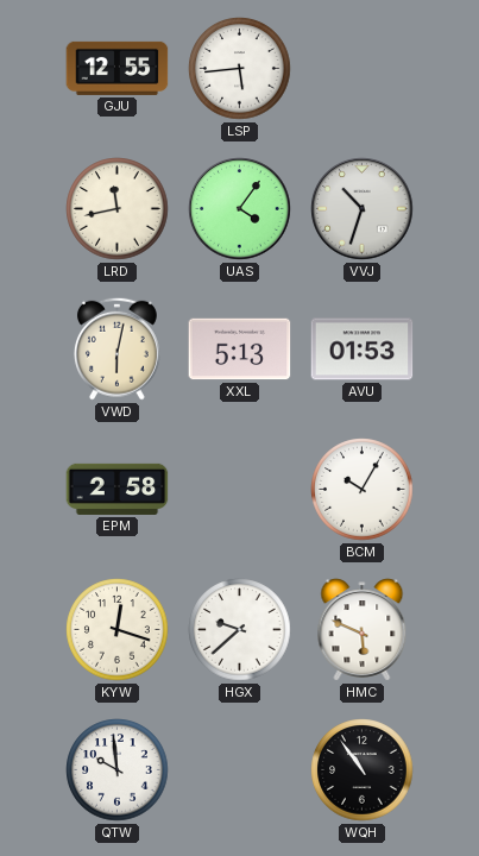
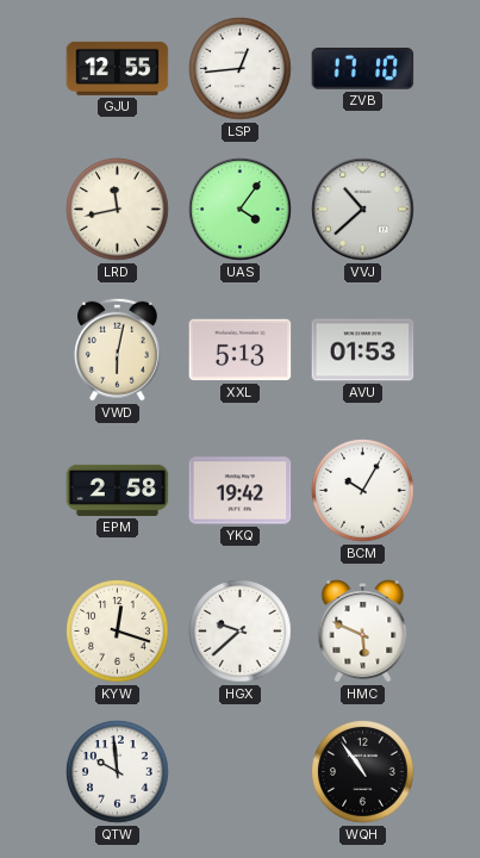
LSP: 5:44 -> 12:44
ZVB: none -> 17:10
VVJ: 10:33 -> 10:38
YKQ: none -> 19:42
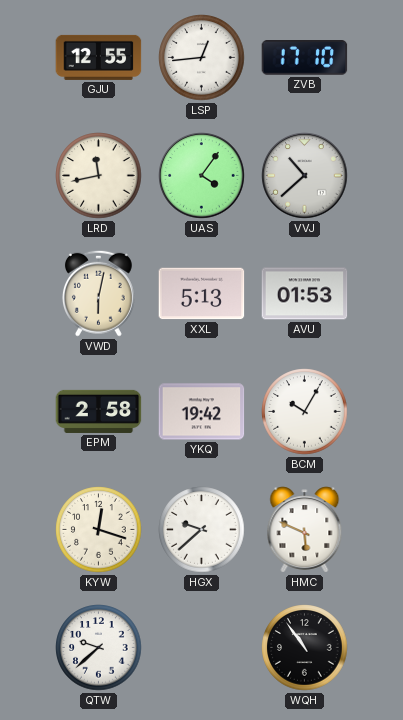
QTW: 9:59 -> 9:38
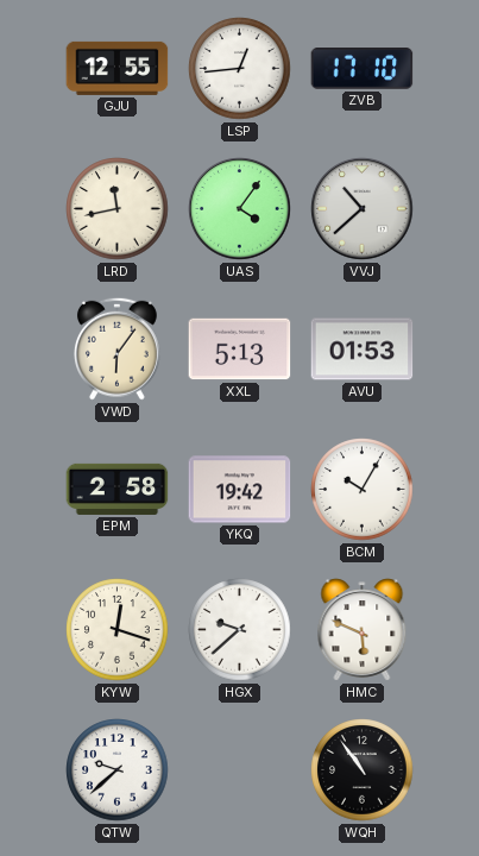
VWD: 6:02 -> 6:06
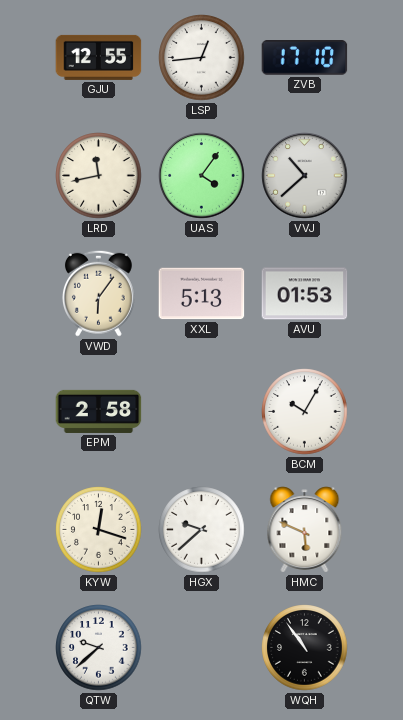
YKQ: 19:42 -> none
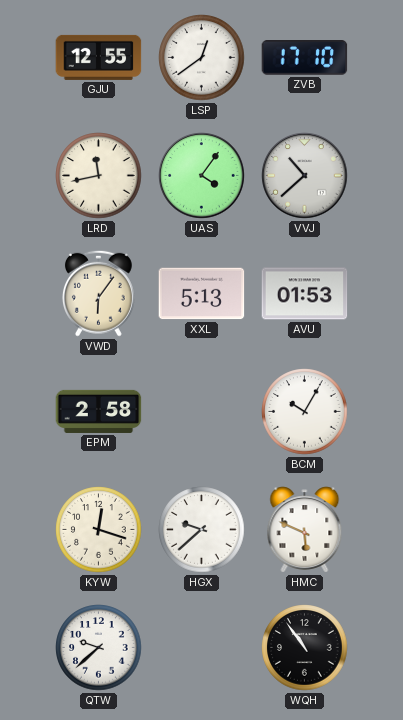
LSP: 12:44 -> 12:39
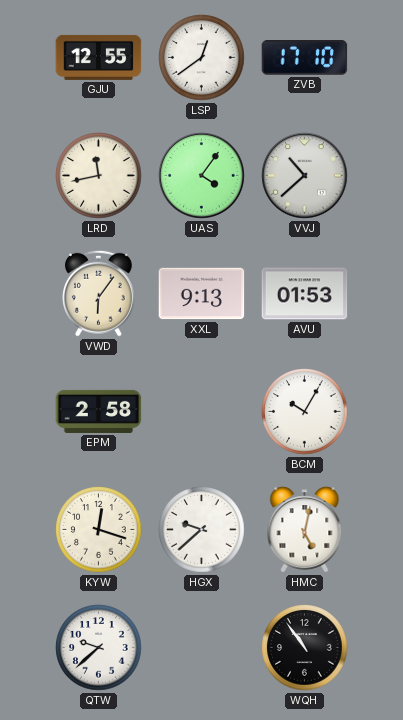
XXL: 5:13 -> 9:13
HMC: 5:49 -> 5:02
